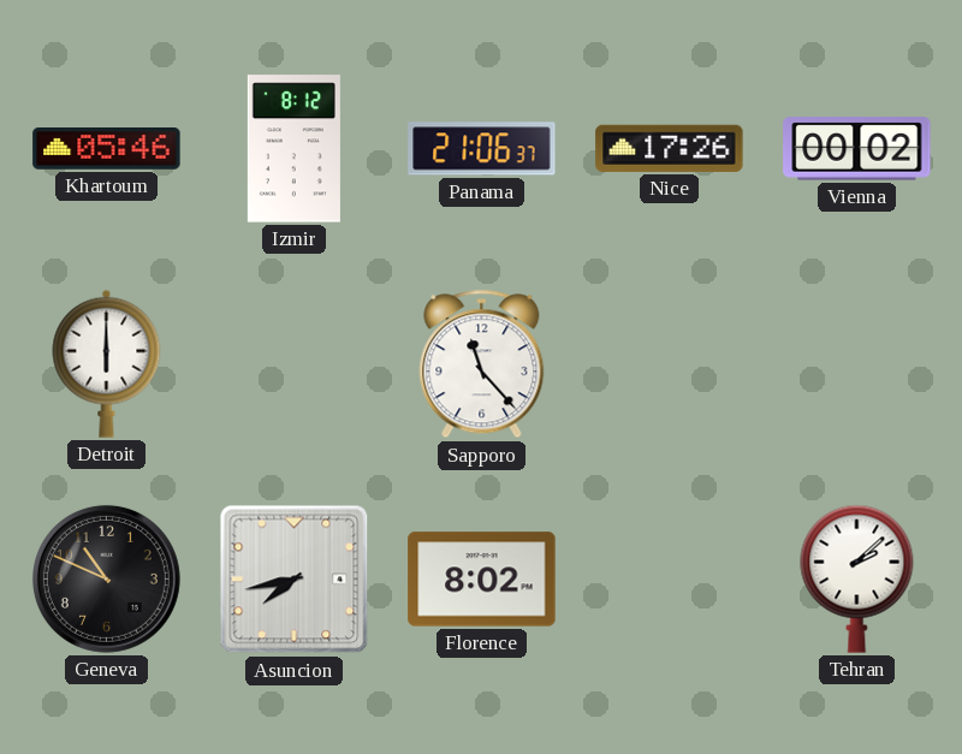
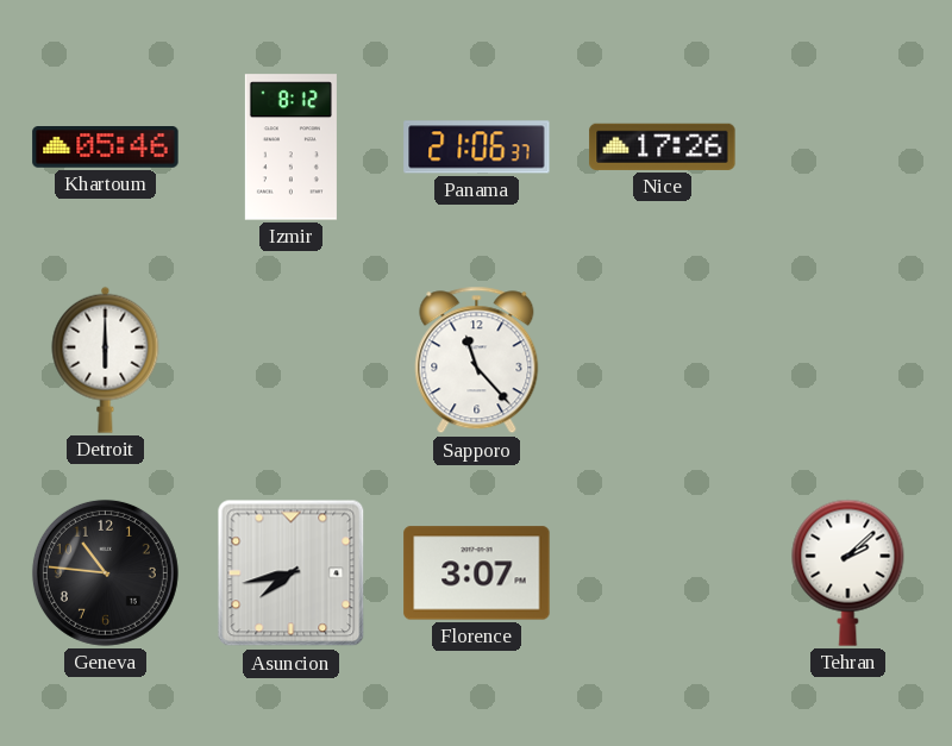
Vienna: 00:02 -> none
Geneva: 10:49 -> 10:46
Florence: 8:02 -> 3:07
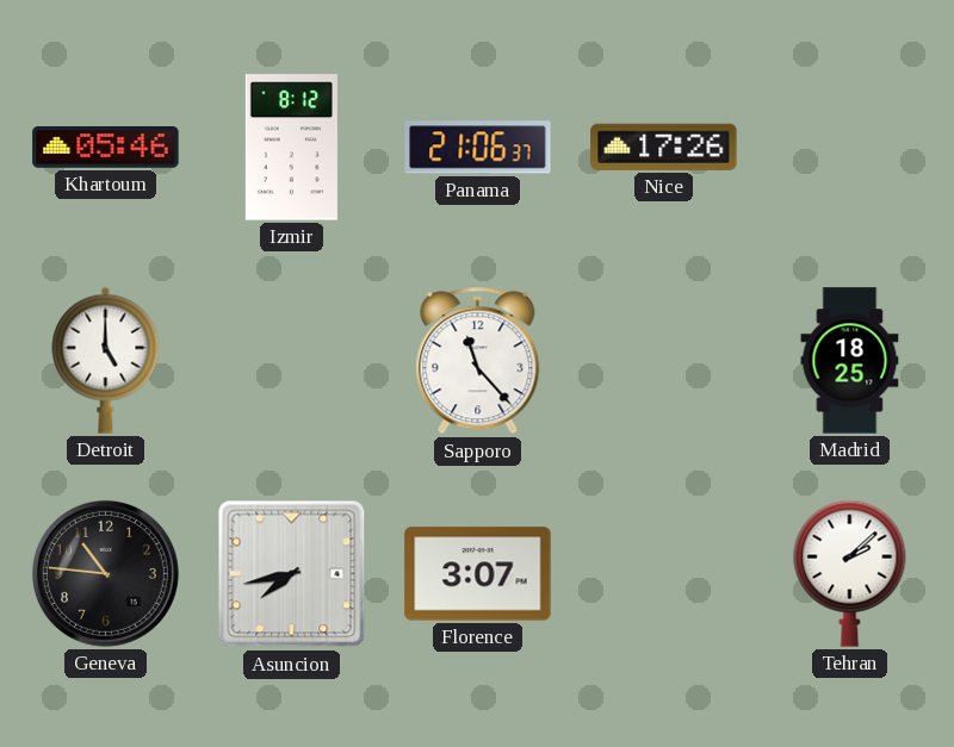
Detroit: 6:00 -> 5:00
Madrid: none -> 18:25
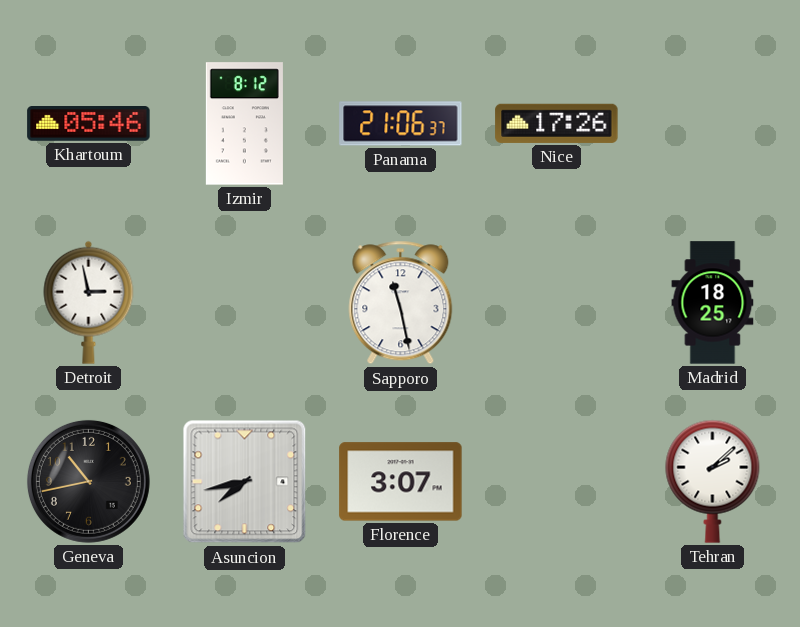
Detroit: 5:00 -> 2:58
Sapporo: 11:23 -> 11:28
Geneva: 10:46 -> 10:43
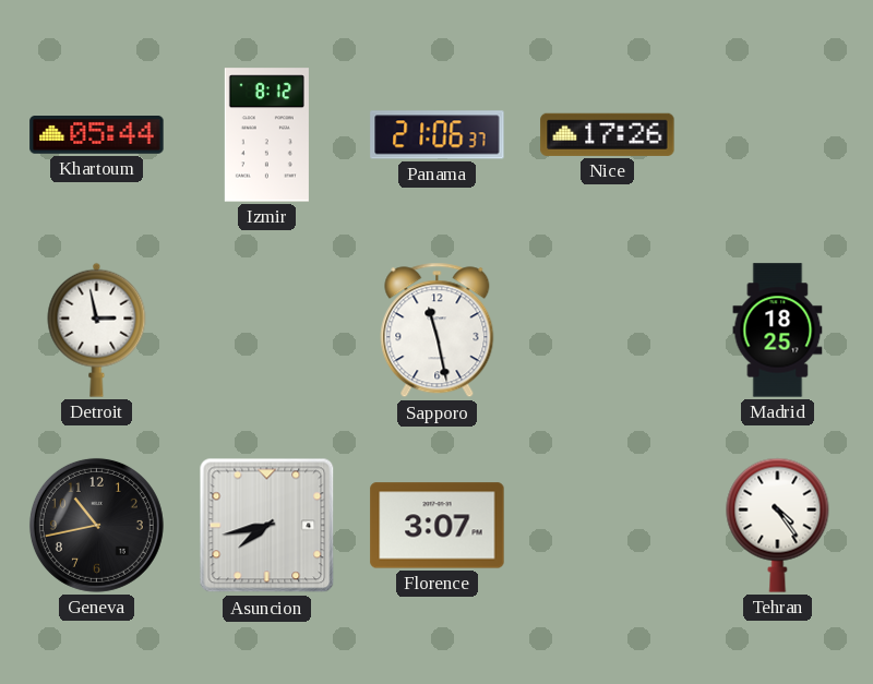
Khartoum: 05:46 -> 05:44
Tehran: 2:08 -> 4:24
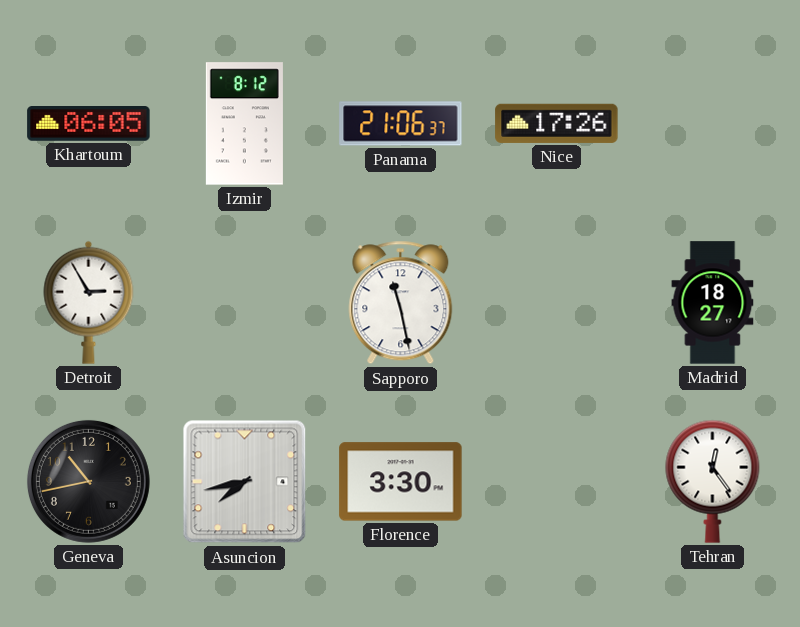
Khartoum: 05:44 -> 06:05
Detroit: 2:58 -> 2:55
Madrid: 18:25 -> 18:27
Florence: 3:07 -> 3:30
Tehran: 4:24 -> 12:24
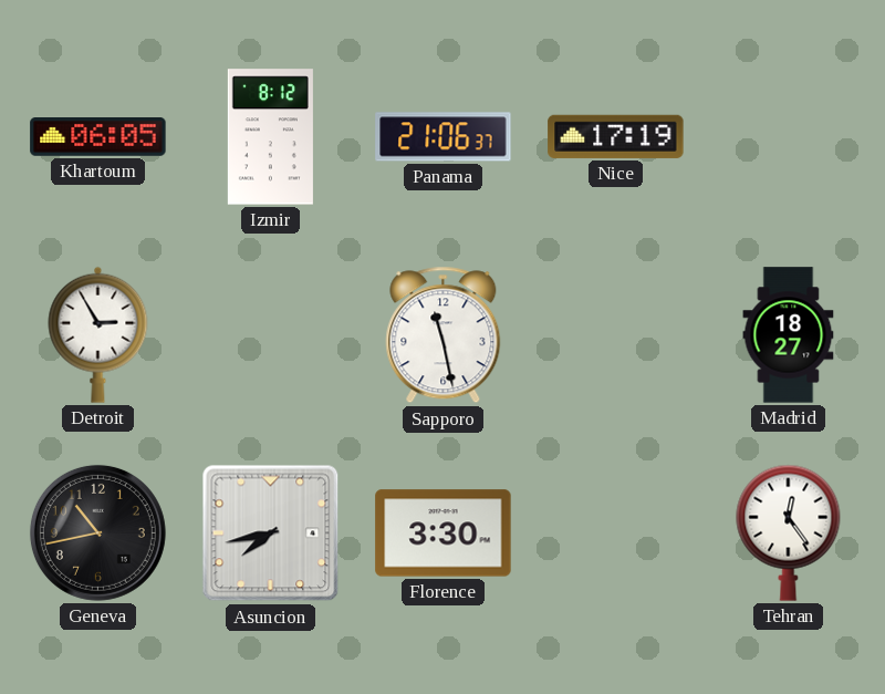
Nice: 17:26 -> 17:19
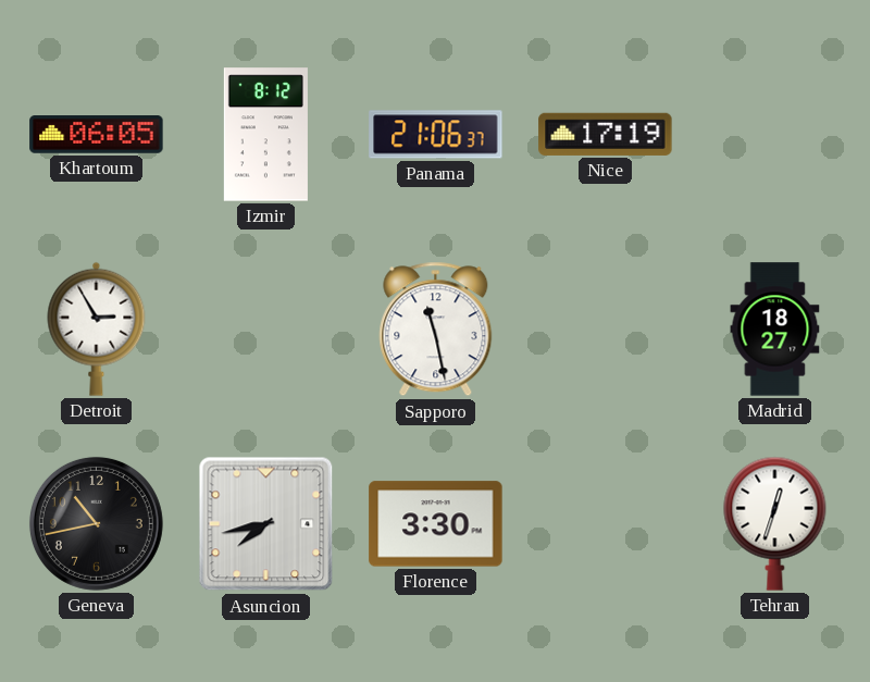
Tehran: 12:24 -> 12:33
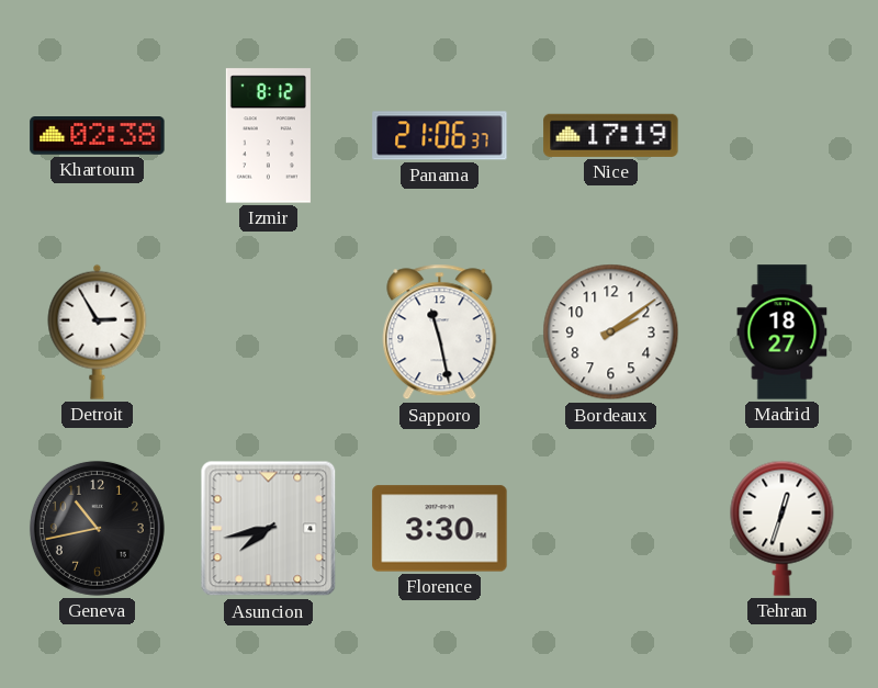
Khartoum: 06:05 -> 02:38
Bordeaux: none -> 2:09
